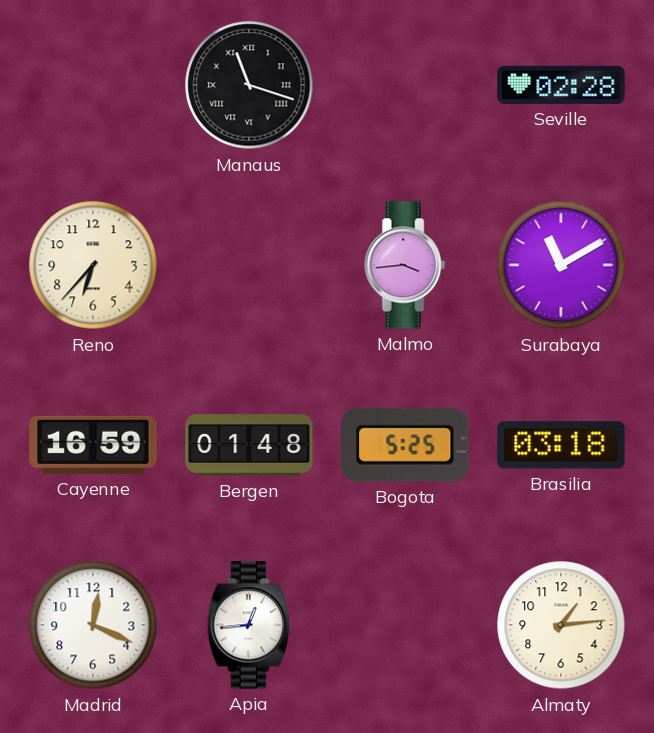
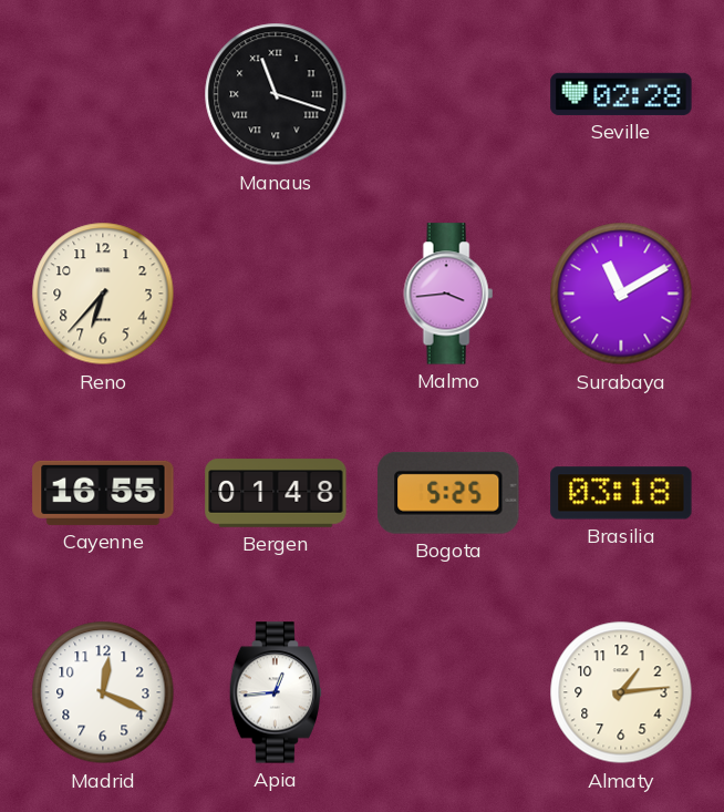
Cayenne: 16:59 -> 16:55
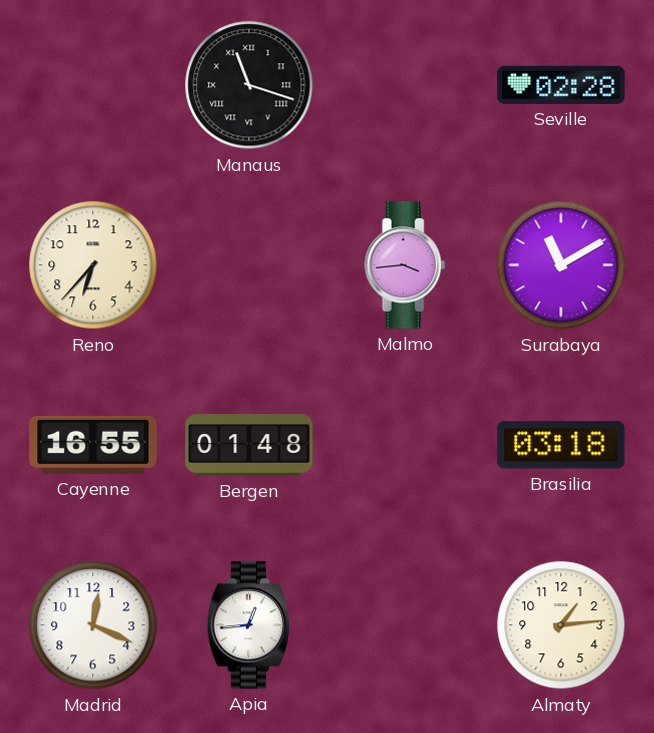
Bogota: 5:25 -> none
